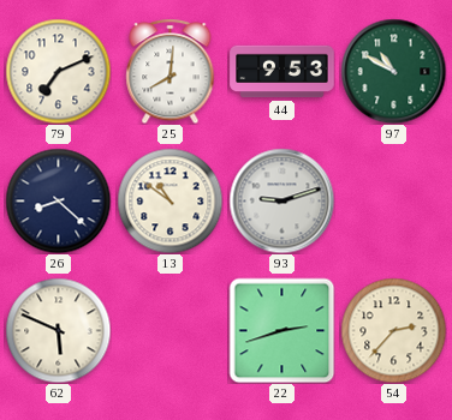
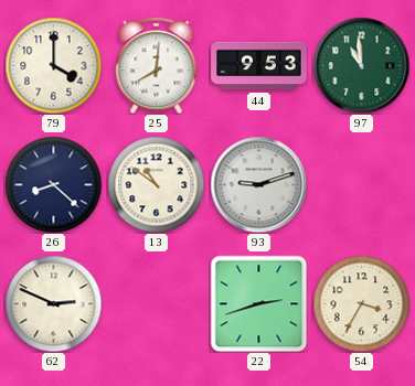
79: 7:11 -> 4:00
97: 10:50 -> 10:59
62: 5:49 -> 2:49
54: 2:37 -> 3:35
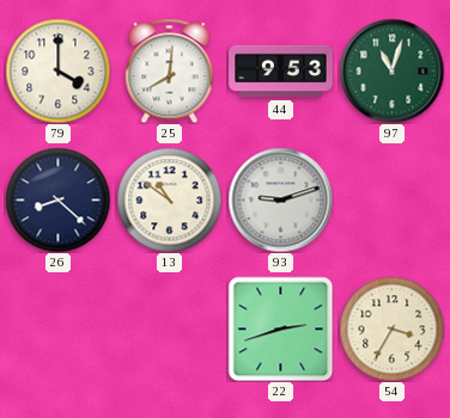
97: 10:59 -> 11:03
62: 2:49 -> none
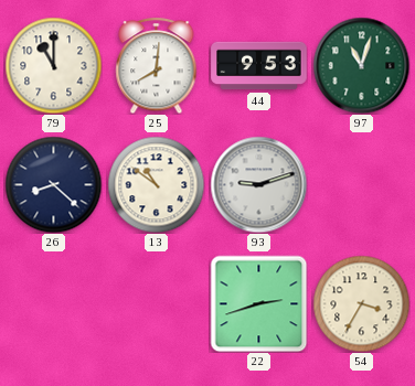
79: 4:00 -> 11:00
